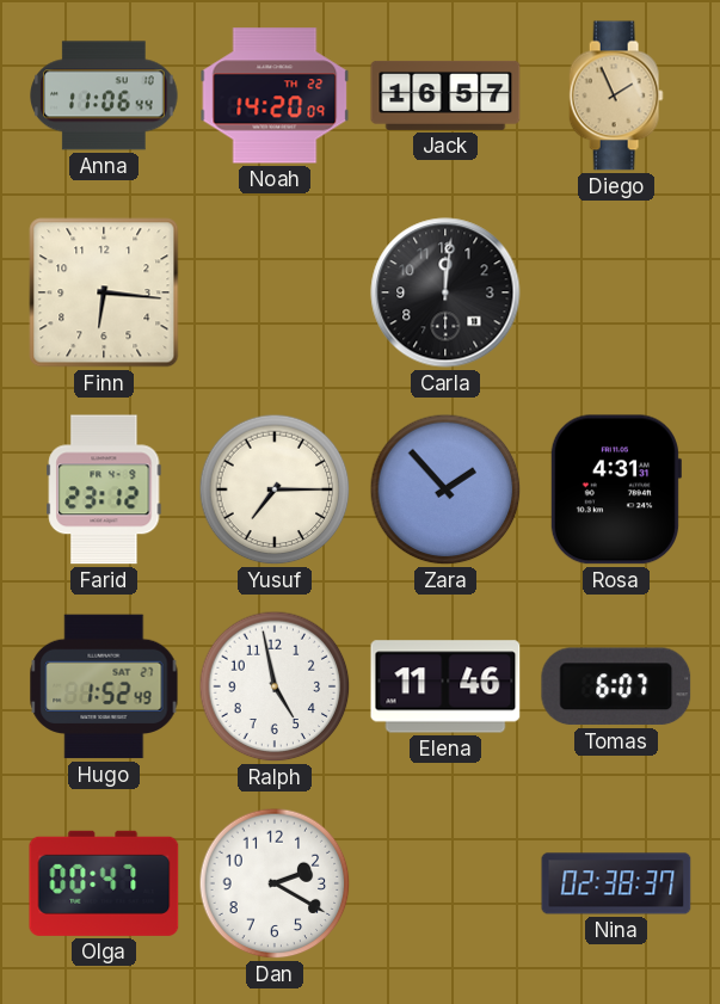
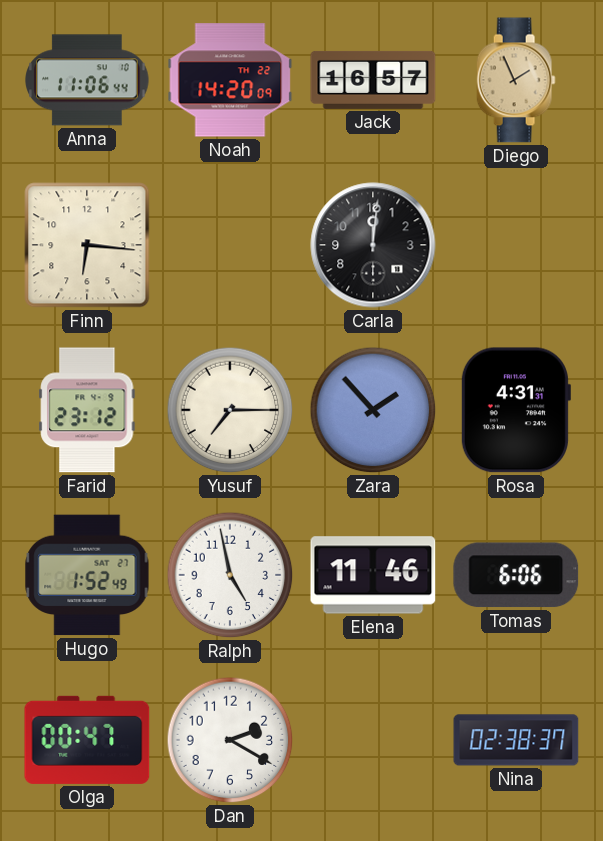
Tomas: 6:07 -> 6:06
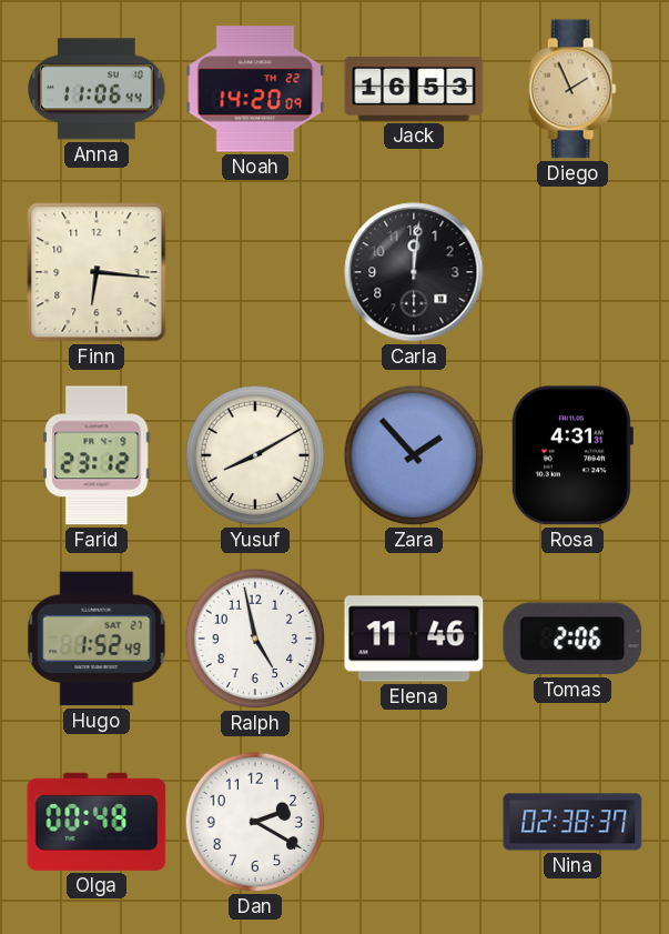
Jack: 16:57 -> 16:53
Yusuf: 7:15 -> 8:10
Tomas: 6:06 -> 2:06
Olga: 00:47 -> 00:48
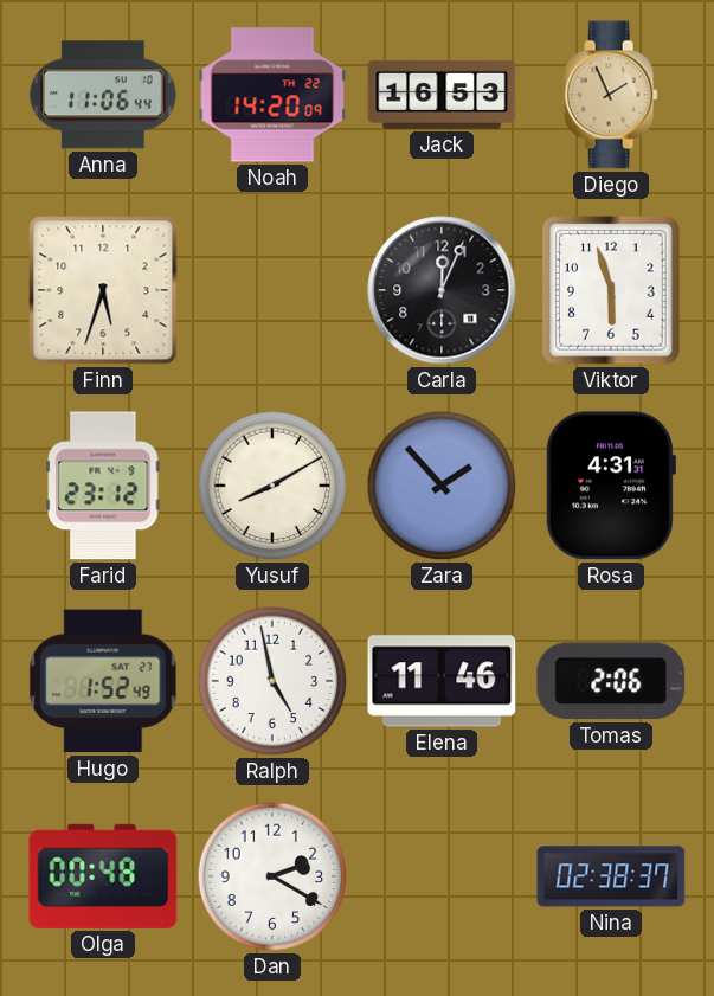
Finn: 6:16 -> 5:33
Carla: 12:01 -> 12:04
Viktor: none -> 5:57
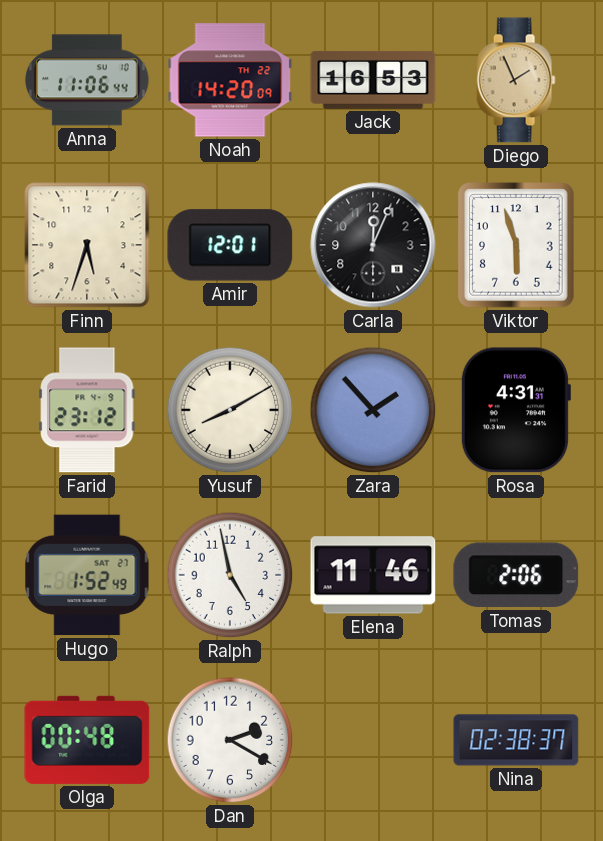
Amir: none -> 12:01
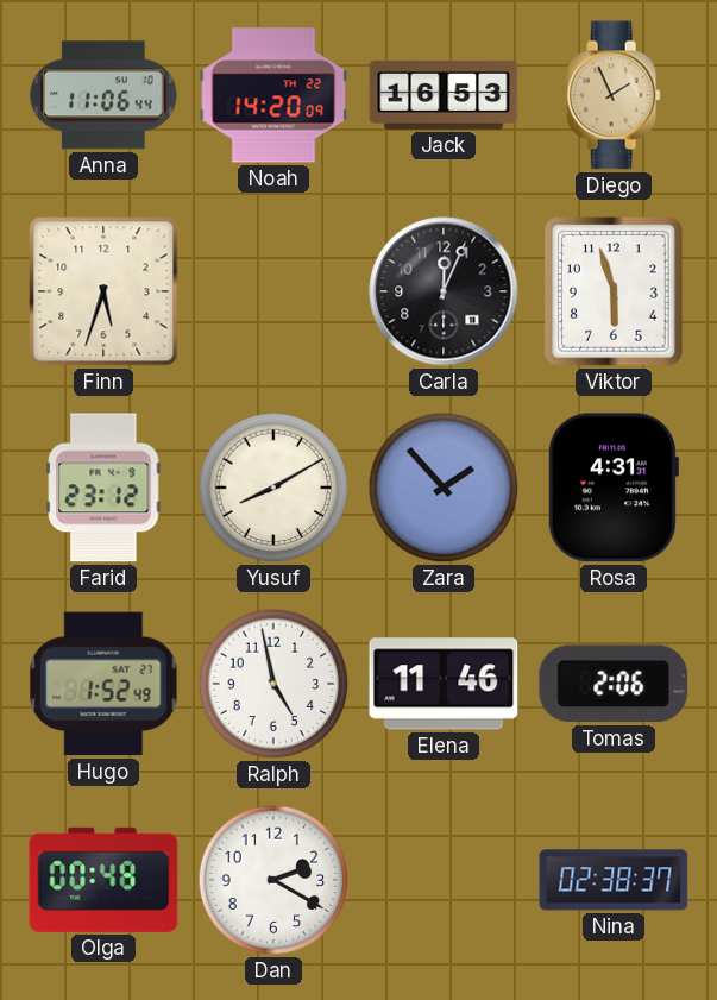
Amir: 12:01 -> none
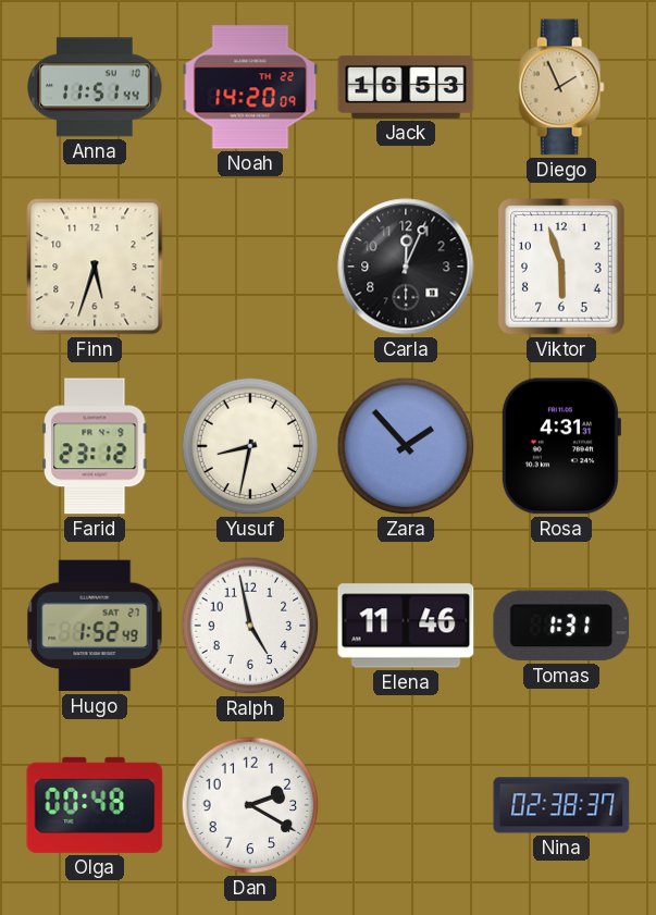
Anna: 11:06 -> 11:51
Yusuf: 8:10 -> 8:32
Tomas: 2:06 -> 1:31
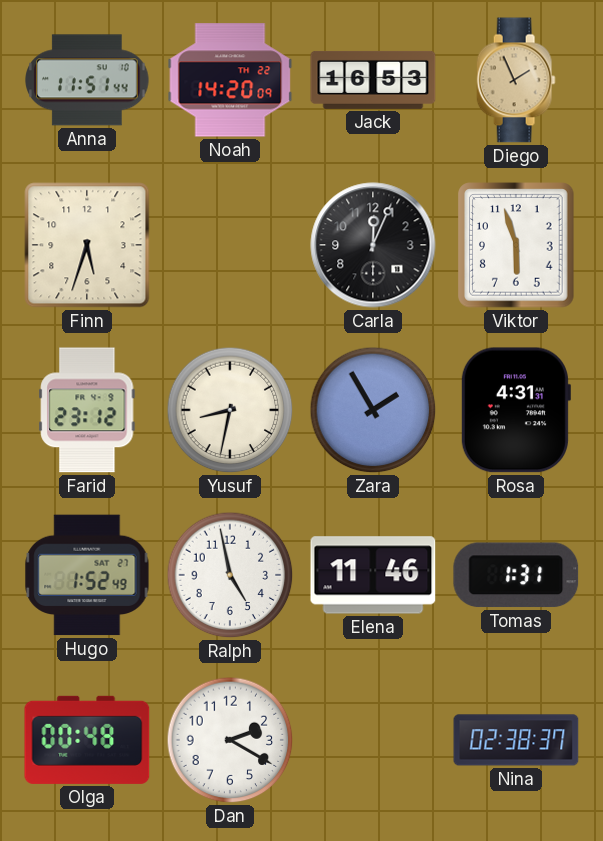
Zara: 1:53 -> 1:55
